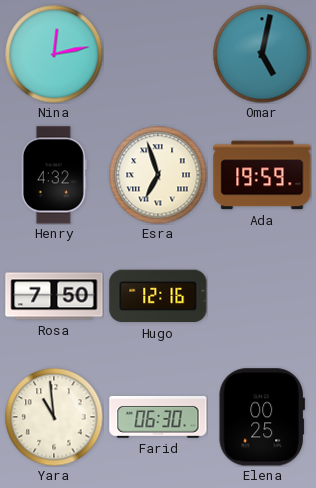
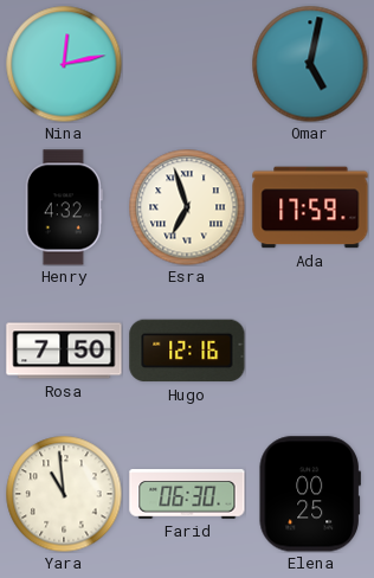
Ada: 19:59 -> 17:59
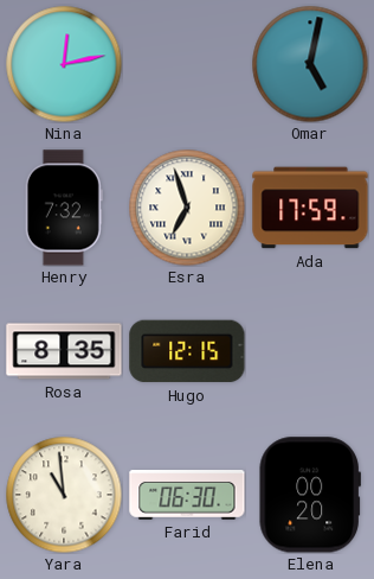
Henry: 4:32 -> 7:32
Rosa: 7:50 -> 8:35
Hugo: 12:16 -> 12:15
Elena: 00:25 -> 00:20
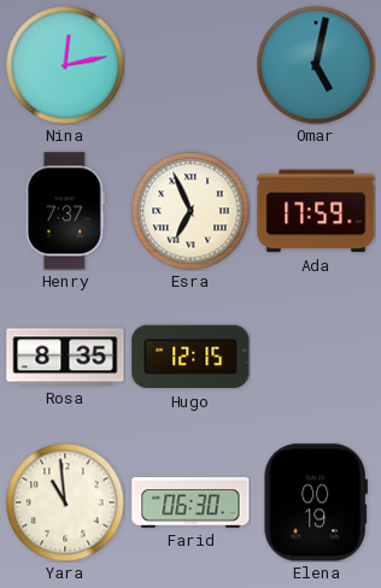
Henry: 7:32 -> 7:37
Esra: 6:57 -> 6:56
Elena: 00:20 -> 00:19
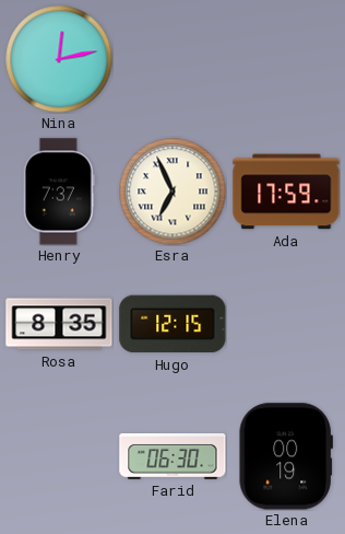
Omar: 5:02 -> none
Yara: 10:59 -> none
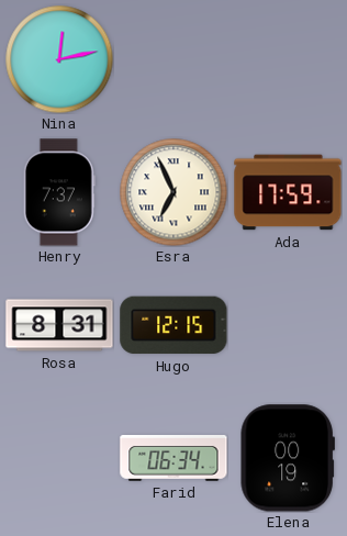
Rosa: 8:35 -> 8:31
Farid: 06:30 -> 06:34
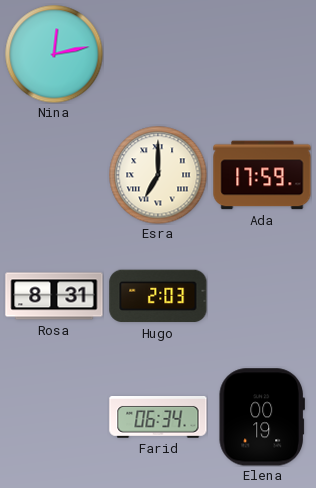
Henry: 7:37 -> none
Esra: 6:56 -> 7:00
Hugo: 12:15 -> 2:03
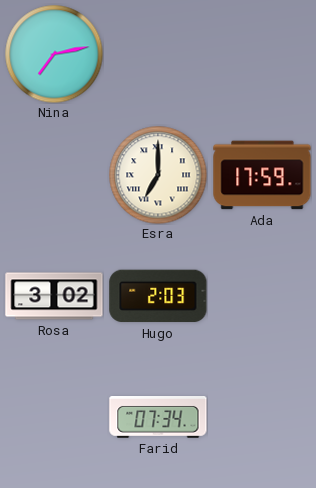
Nina: 12:13 -> 7:13
Rosa: 8:31 -> 3:02
Farid: 06:34 -> 07:34
Elena: 00:19 -> none
